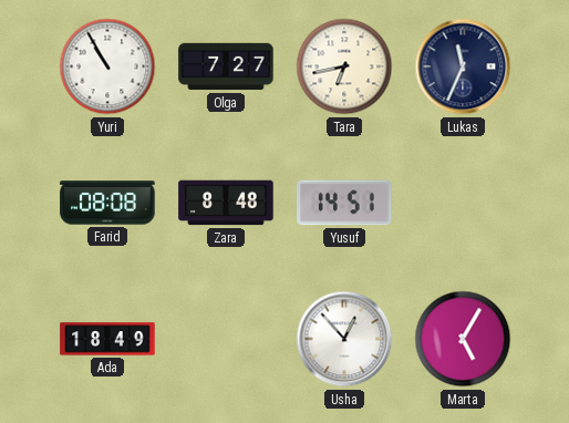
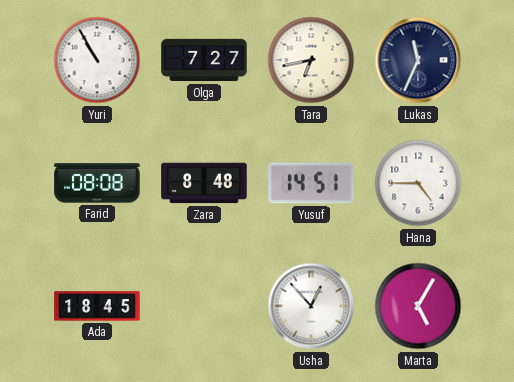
Hana: none -> 4:45
Ada: 18:49 -> 18:45
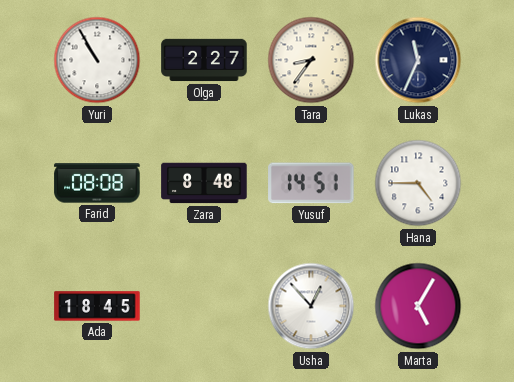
Olga: 7:27 -> 2:27
Tara: 6:43 -> 8:36
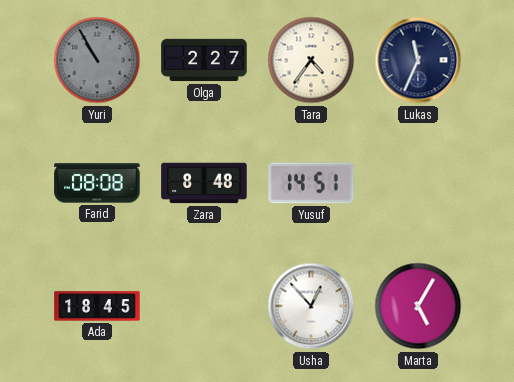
Yuri dial: white -> grey
Tara: 8:36 -> 4:36
Hana: 4:45 -> none
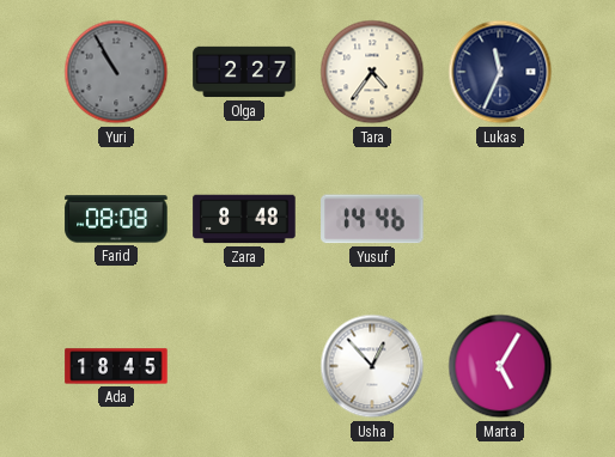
Yusuf: 14:51 -> 14:46
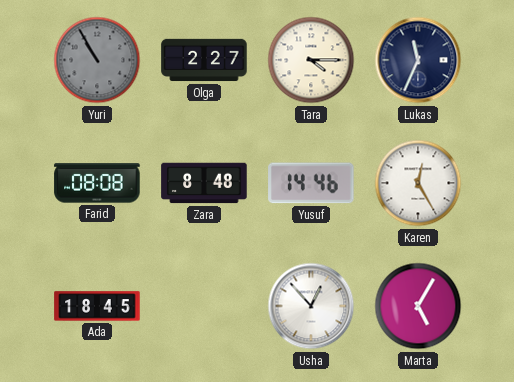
Tara: 4:36 -> 4:15
Karen: none -> 12:25
